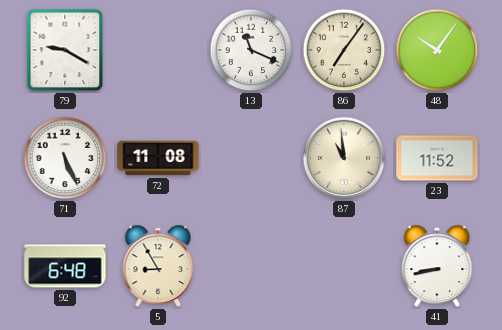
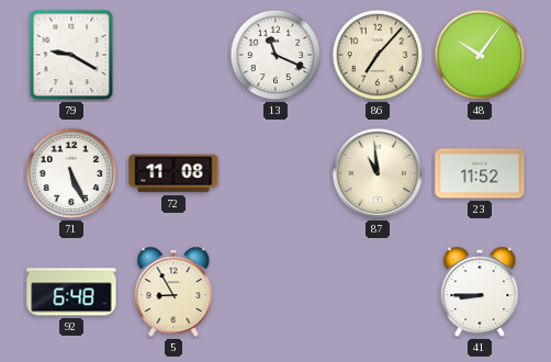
86: 7:06 -> 7:07
41: 8:43 -> 8:45
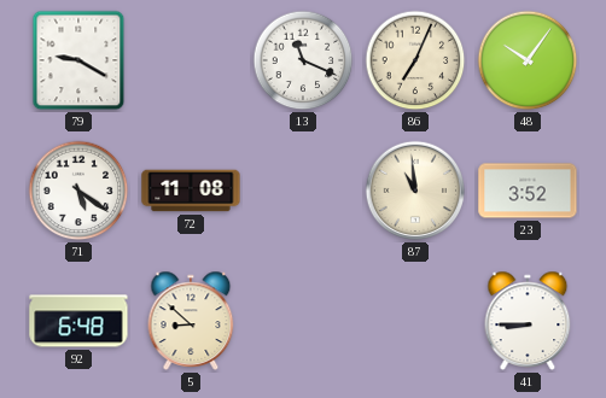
86: 7:07 -> 7:04
71: 5:26 -> 5:21
23: 11:52 -> 3:52
5: 8:55 -> 8:52
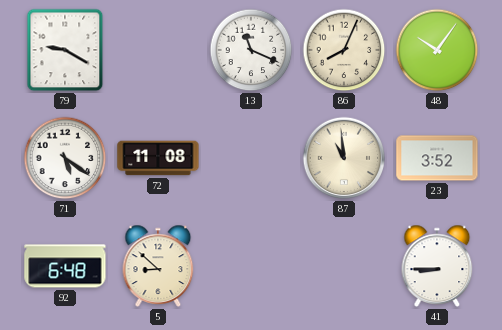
86: 7:04 -> 8:04
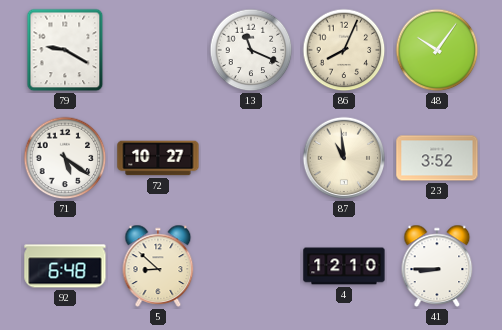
72: 11:08 -> 10:27
4: none -> 12:10
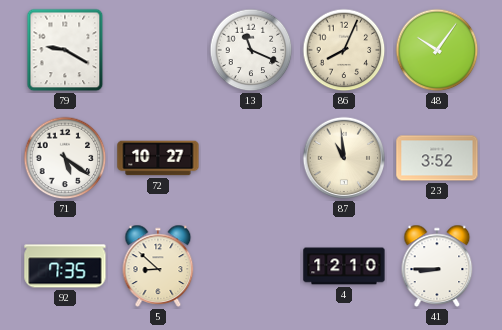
92: 6:48 -> 7:35
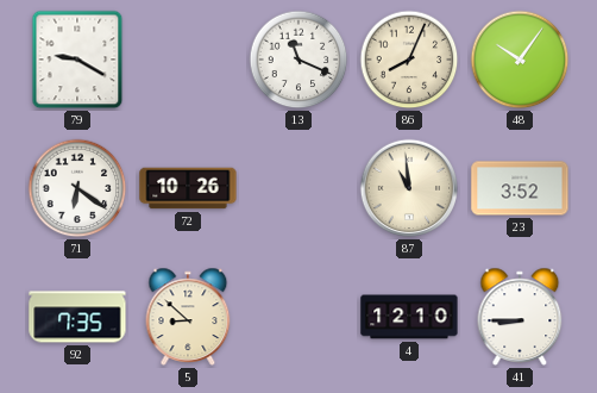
71: 5:21 -> 6:21
72: 10:27 -> 10:26
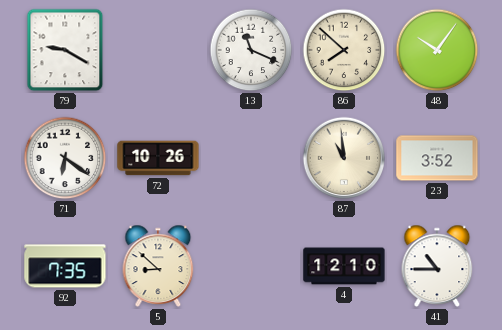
86: 8:04 -> 7:52
41: 8:45 -> 10:45
